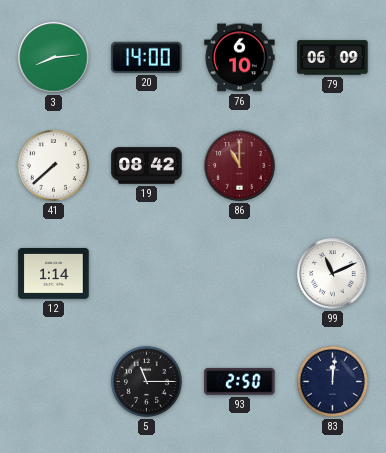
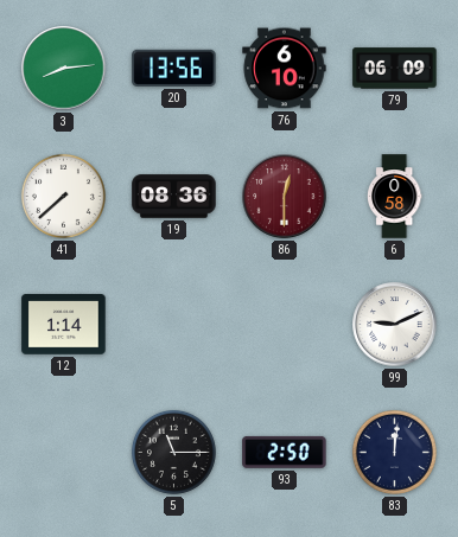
20: 14:00 -> 13:56
19: 08:42 -> 08:36
86: 11:00 -> 12:30
6: none -> 0:58
99: 11:11 -> 9:11
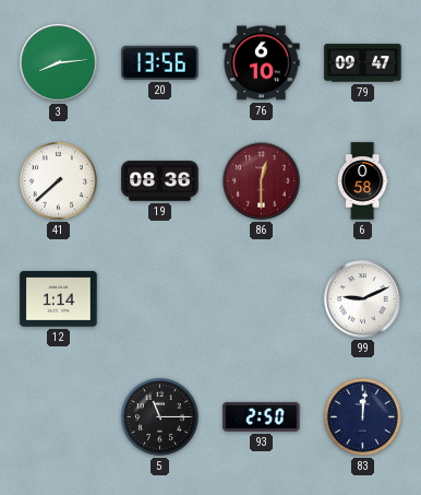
79: 06:09 -> 09:47
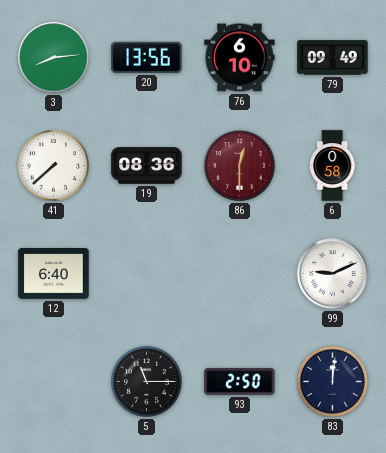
79: 09:47 -> 09:49
12: 1:14 -> 6:40
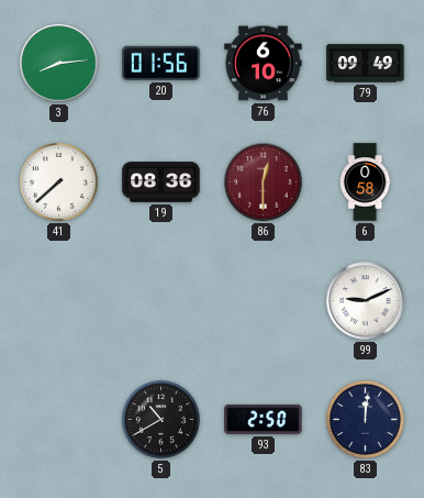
20: 13:56 -> 01:56
12: 6:40 -> none
5: 11:15 -> 10:40
